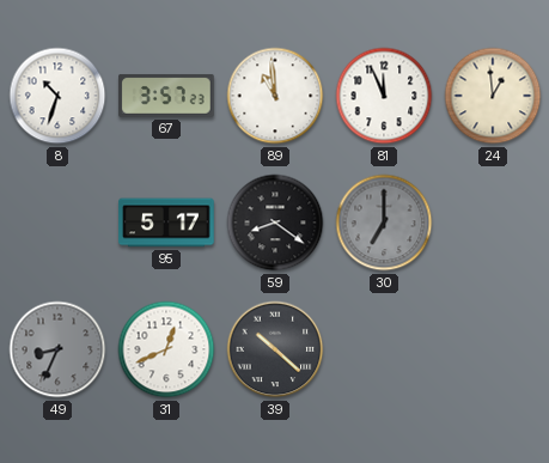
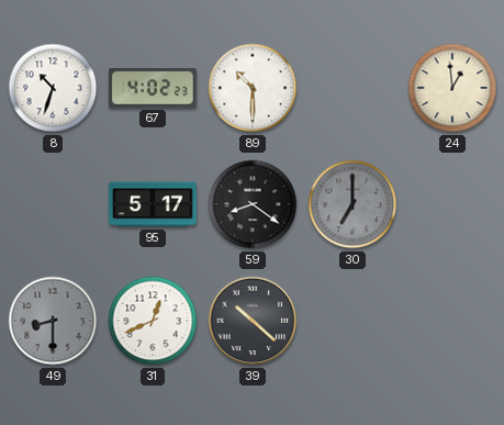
67: 3:57 -> 4:02
89: 10:59 -> 10:30
81: 11:56 -> none
49: 8:34 -> 8:30
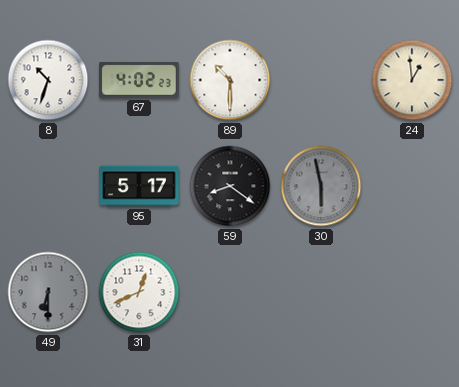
30: 7:00 -> 5:58
49: 8:30 -> 6:30
39: 10:22 -> none
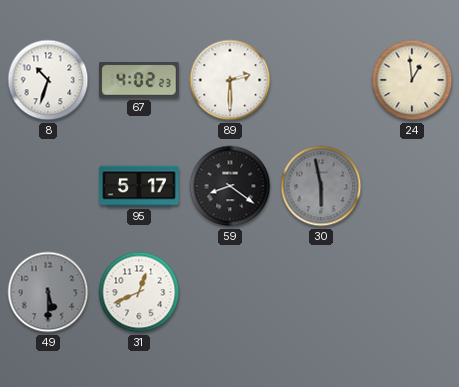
89: 10:30 -> 2:30
49: 6:30 -> 5:30
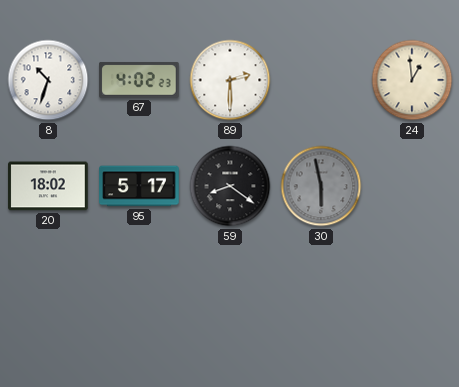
20: none -> 18:02
49: 5:30 -> none
31: 12:41 -> none
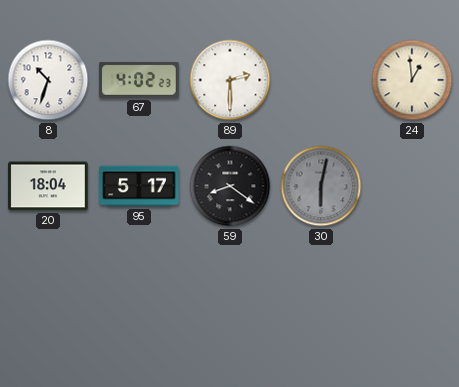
20: 18:02 -> 18:04
30: 5:58 -> 6:02
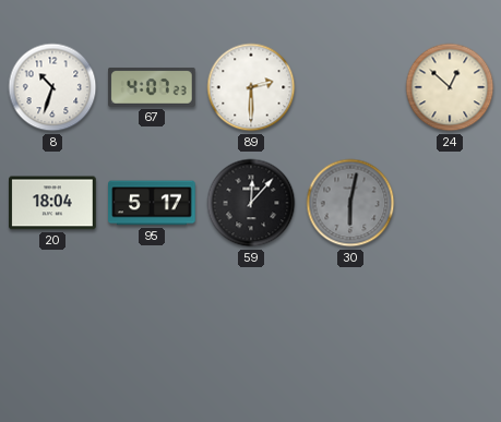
67: 4:02 -> 4:07
24: 12:59 -> 12:52
59: 8:21 -> 12:07
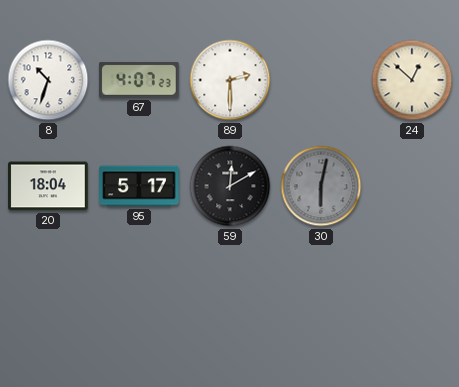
59: 12:07 -> 12:10
